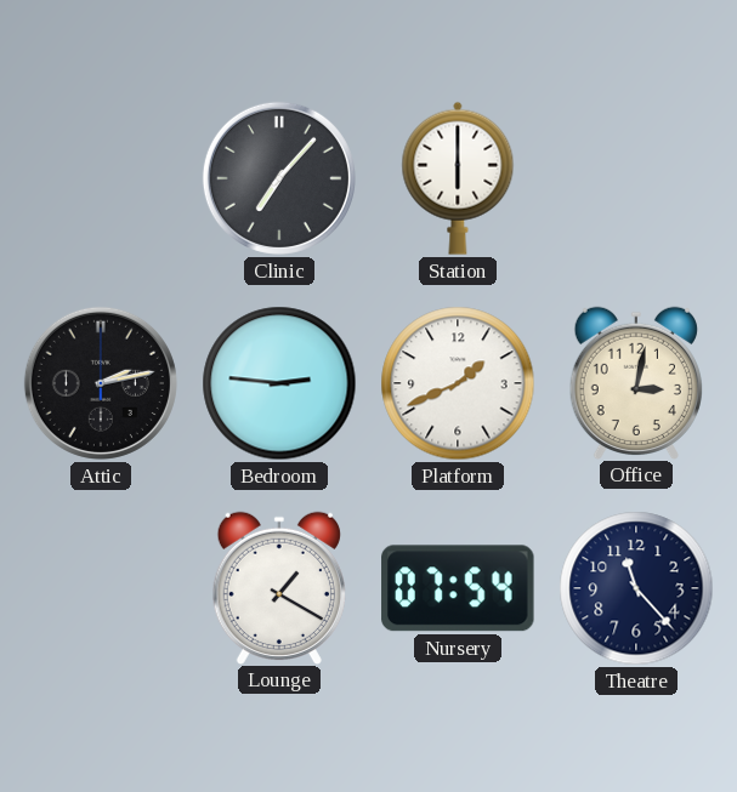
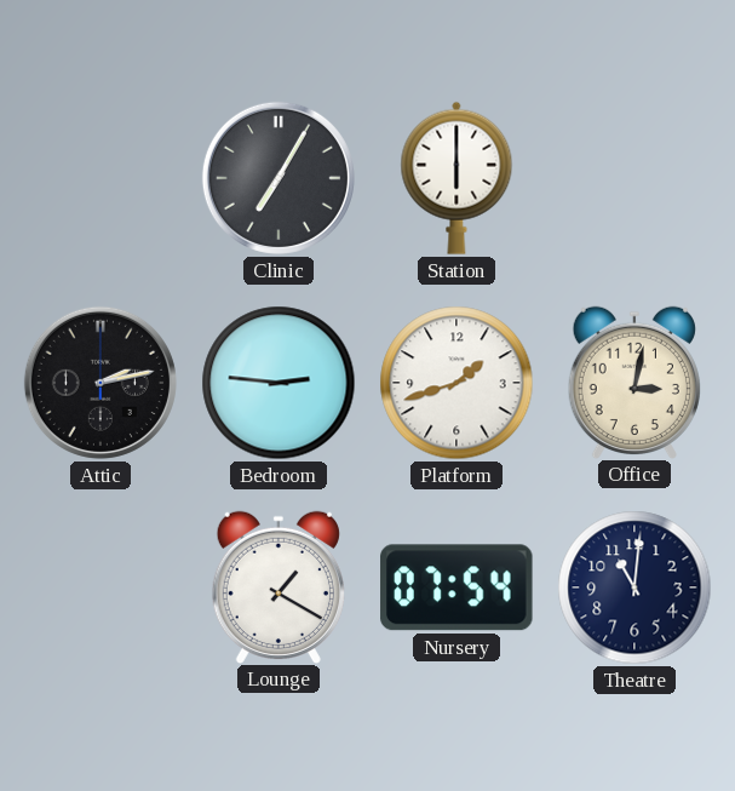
Clinic: 7:07 -> 7:05
Platform: 1:41 -> 1:42
Theatre: 11:23 -> 11:01
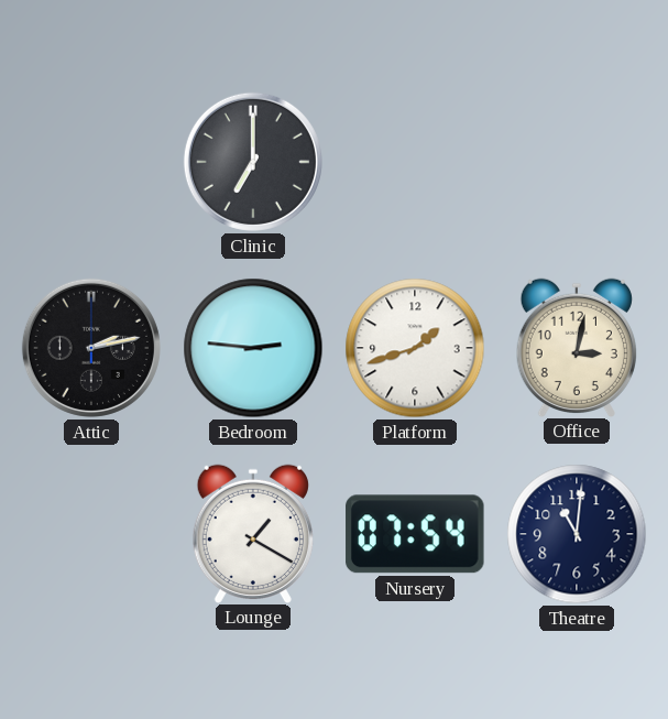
Clinic: 7:05 -> 7:00
Station: 6:00 -> none
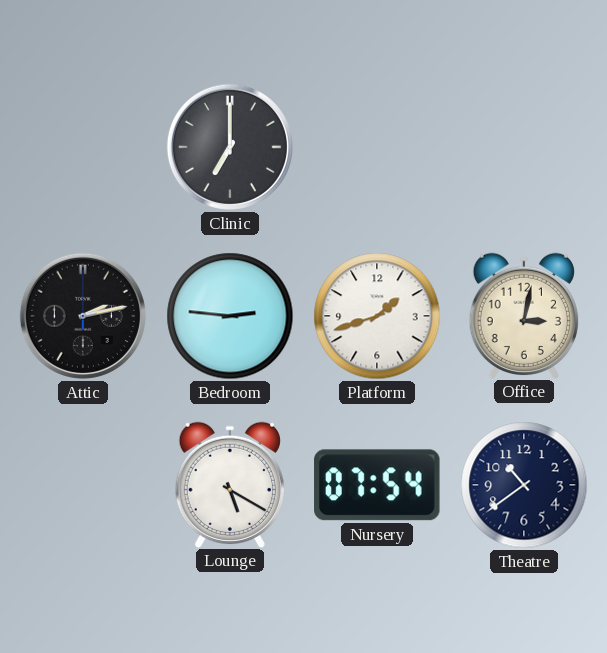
Lounge: 1:20 -> 5:20
Theatre: 11:01 -> 10:39
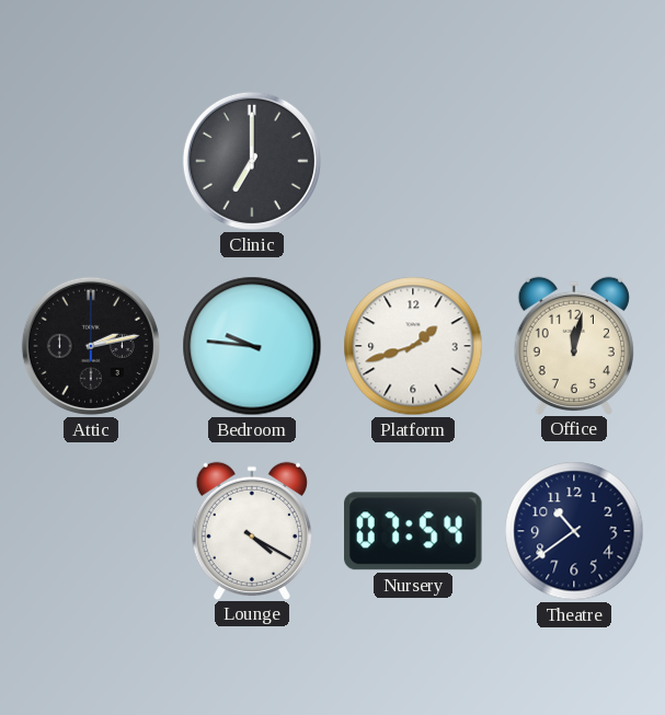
Bedroom: 2:46 -> 9:46
Office: 3:02 -> 12:02
Lounge: 5:20 -> 4:20
